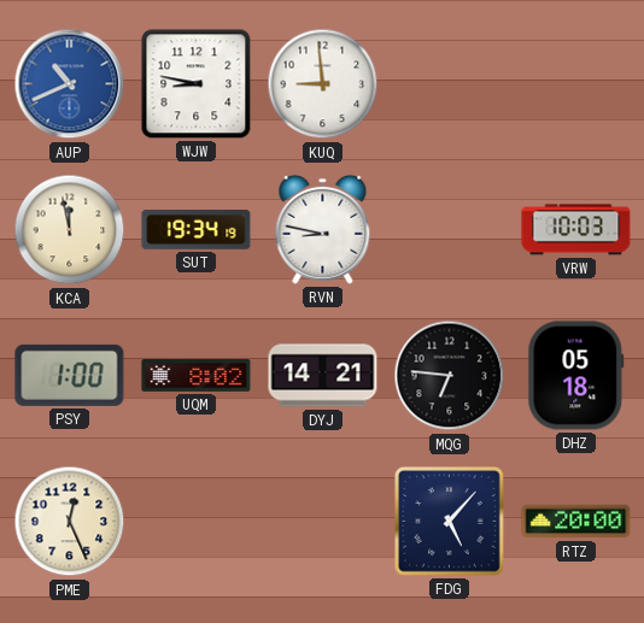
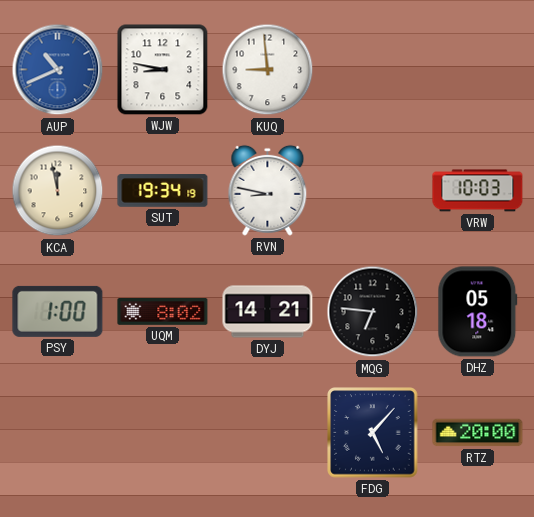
PME: 12:26 -> none
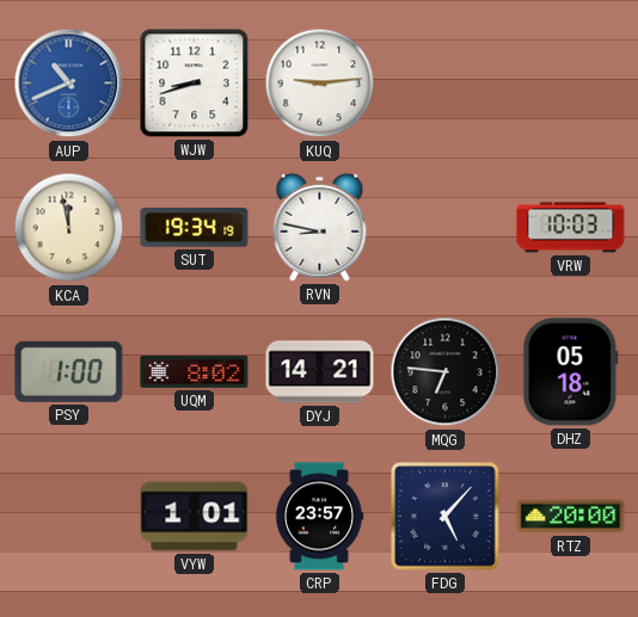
WJW: 8:47 -> 8:42
KUQ: 8:59 -> 9:14
VYW: none -> 1:01
CRP: none -> 23:57
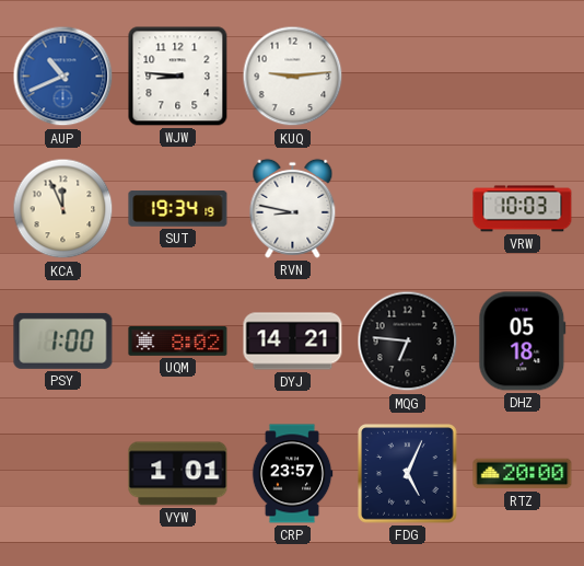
WJW: 8:42 -> 8:46
KCA: 11:58 -> 11:56
FDG: 5:07 -> 5:04
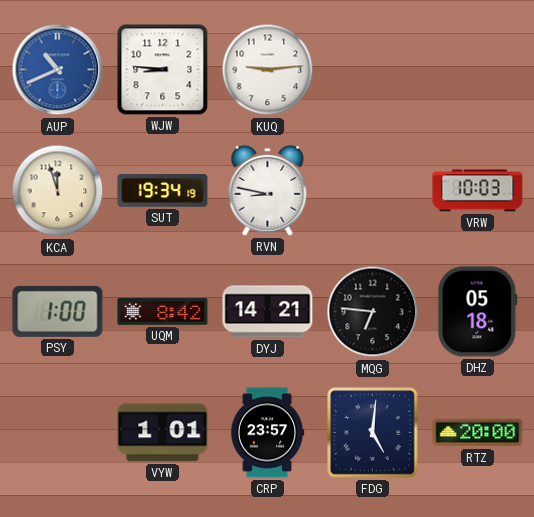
KCA: 11:56 -> 11:57
UQM: 8:02 -> 8:42
FDG: 5:04 -> 5:01
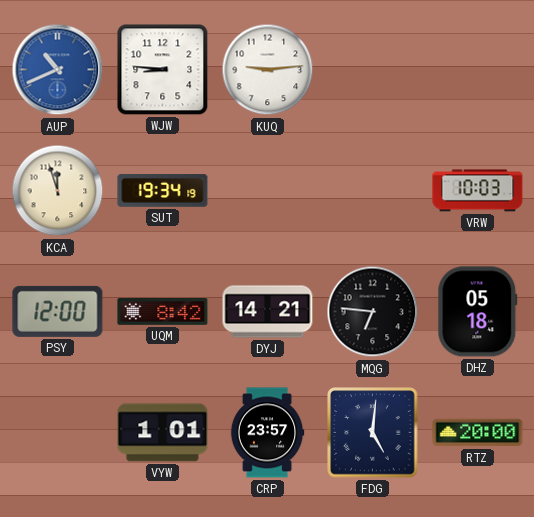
RVN: 8:47 -> none
PSY: 1:00 -> 12:00
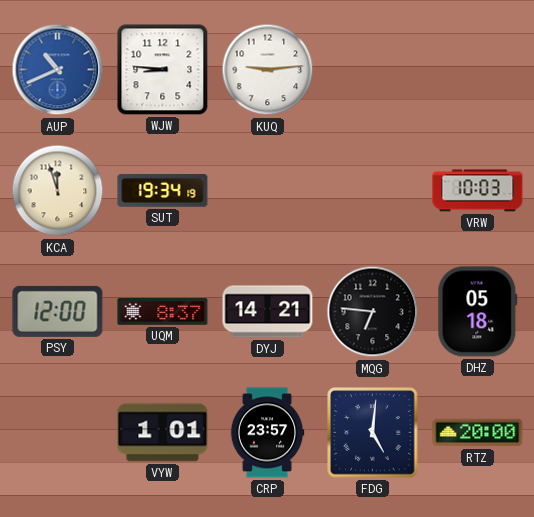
UQM: 8:42 -> 8:37
